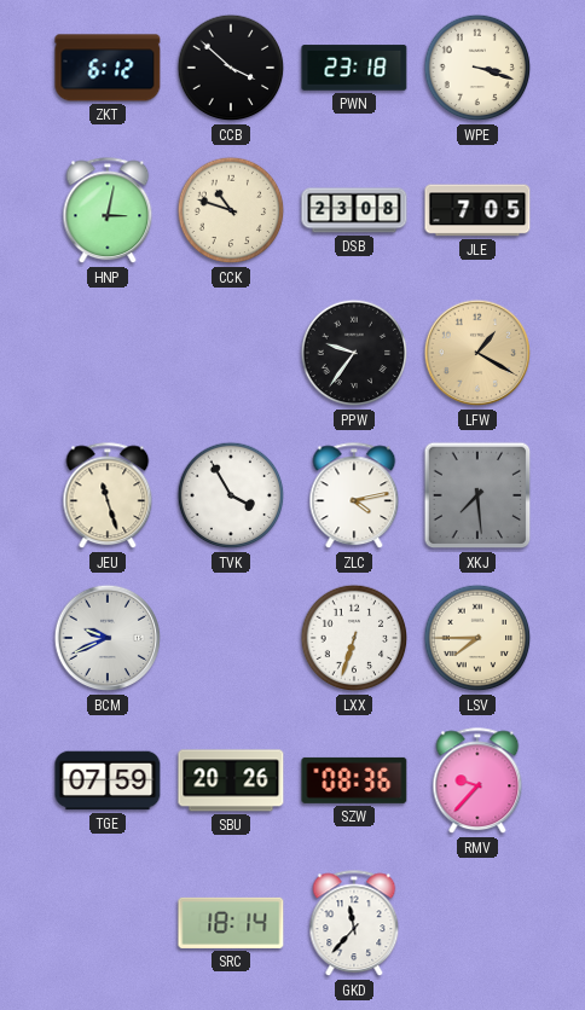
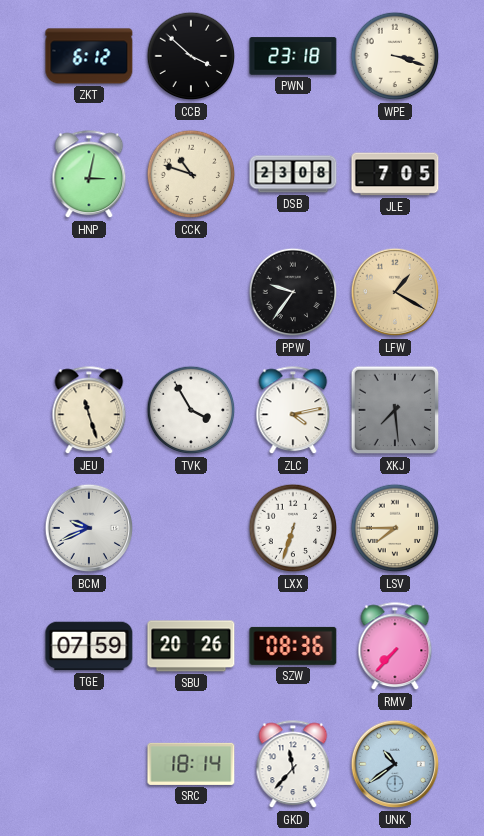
RMV: 9:37 -> 7:37
UNK: none -> 10:39
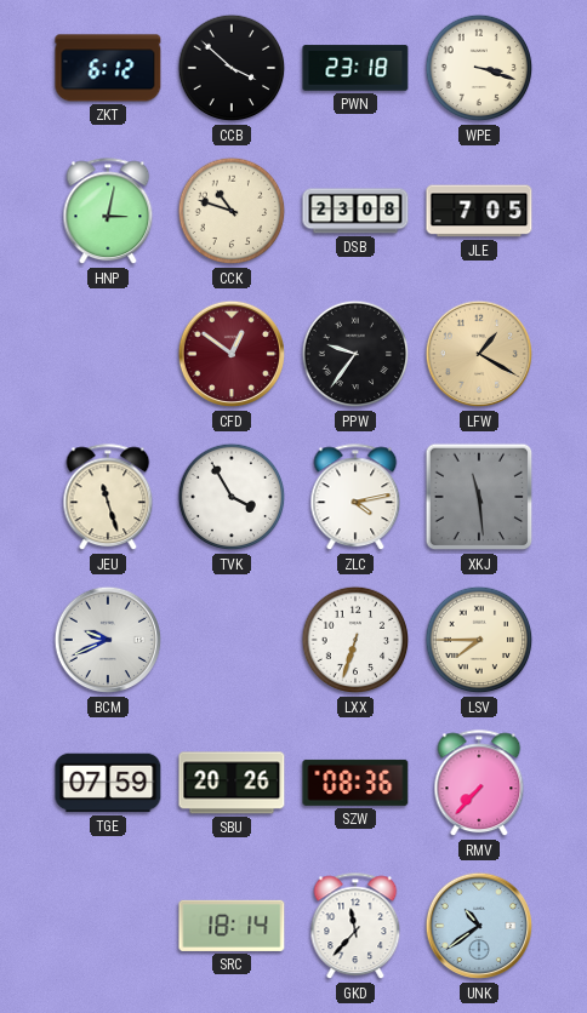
CFD: none -> 12:51
XKJ: 7:29 -> 11:29
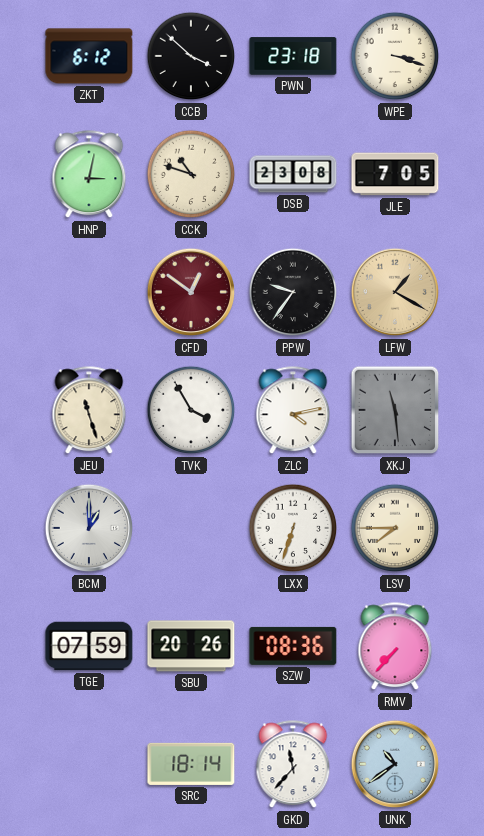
BCM: 9:41 -> 1:00
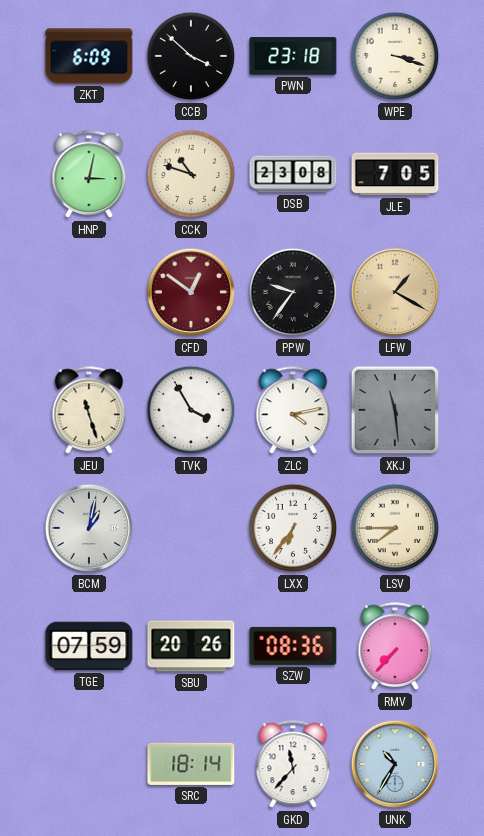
ZKT: 6:12 -> 6:09
BCM: 1:00 -> 1:02
LXX: 6:33 -> 6:36
UNK: 10:39 -> 10:35
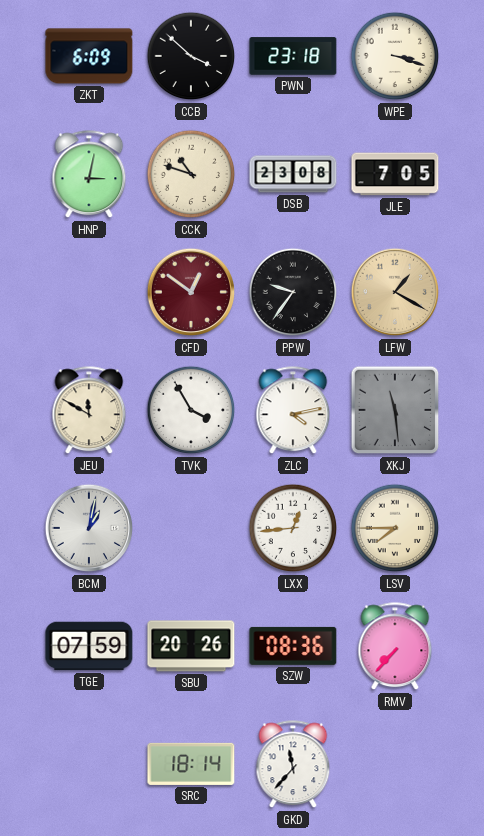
JEU: 11:27 -> 11:50
LXX: 6:36 -> 12:44
UNK: 10:35 -> none
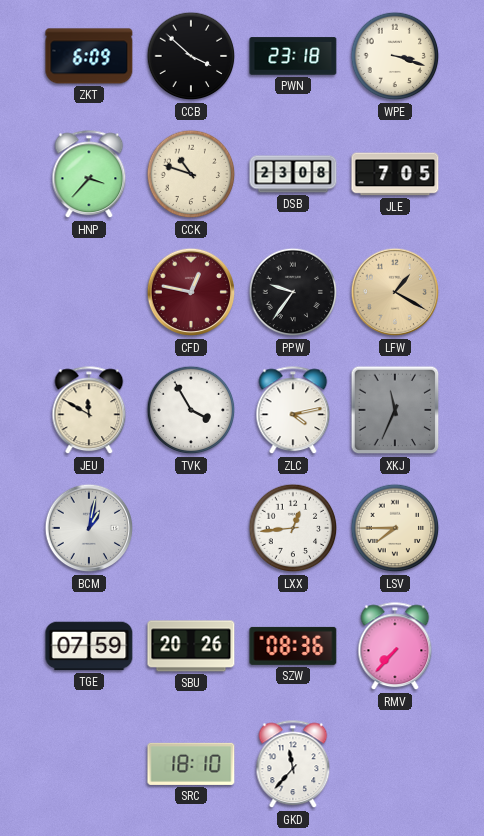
HNP: 3:02 -> 3:37
CFD: 12:51 -> 12:47
XKJ: 11:29 -> 11:34
SRC: 18:14 -> 18:10
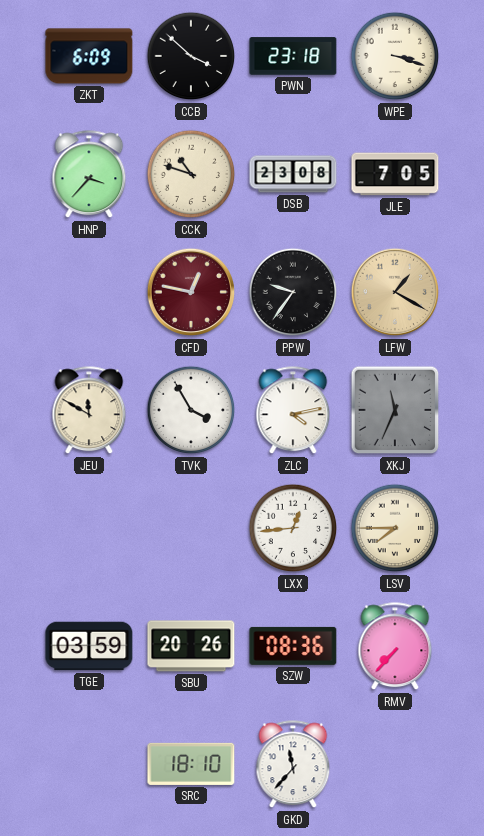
BCM: 1:02 -> none
TGE: 07:59 -> 03:59
